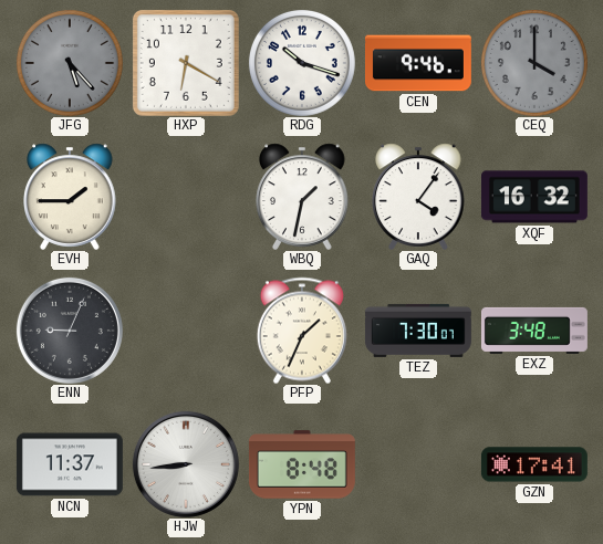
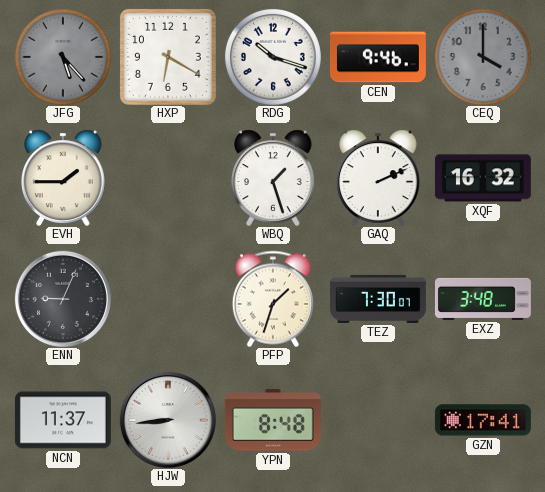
WBQ: 1:32 -> 1:27
GAQ: 4:06 -> 2:11
PFP: 1:34 -> 1:33
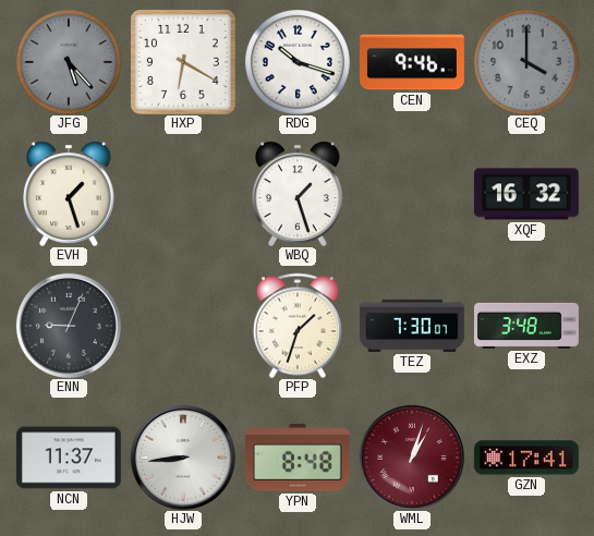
EVH: 1:45 -> 1:27
GAQ: 2:11 -> none
WML: none -> 1:03
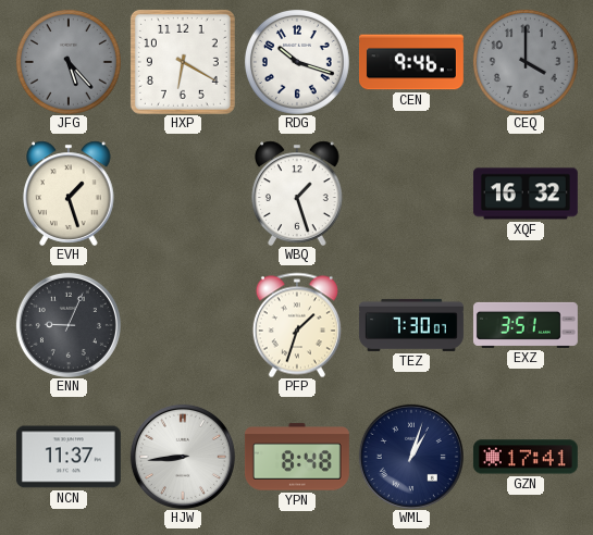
EXZ: 3:48 -> 3:51
WML dial: burgundy -> navy
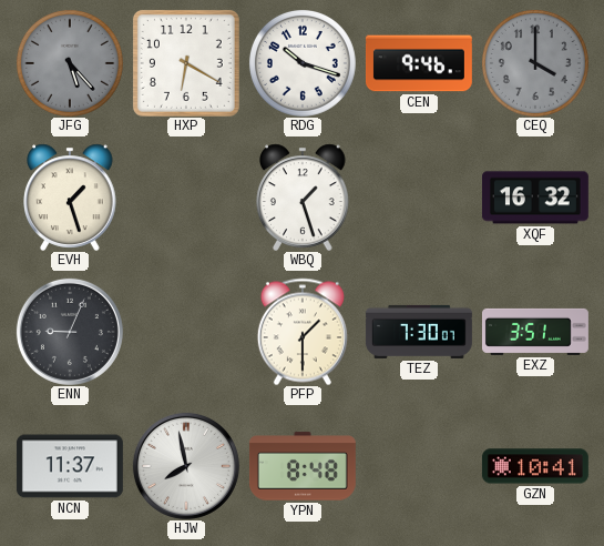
PFP: 1:33 -> 1:30
HJW: 8:44 -> 7:58
WML: 1:03 -> none
GZN: 17:41 -> 10:41
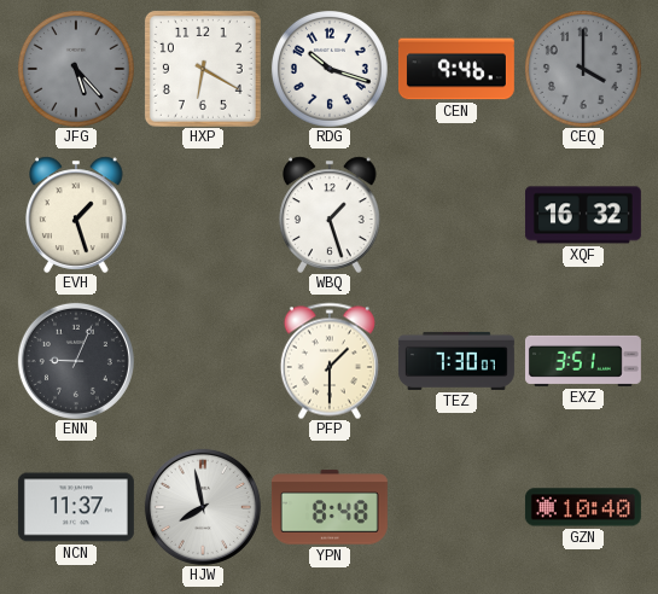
GZN: 10:41 -> 10:40
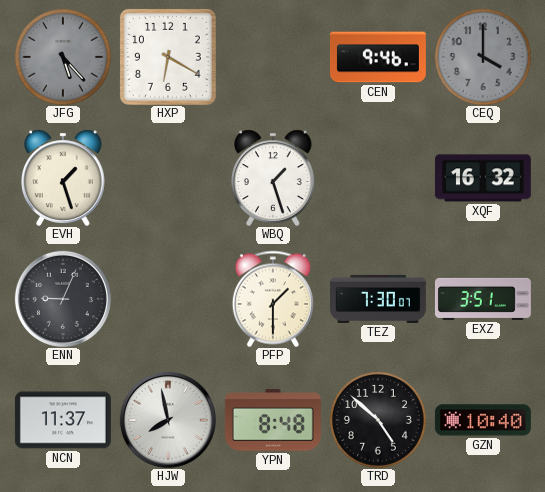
RDG: 10:18 -> none
TRD: none -> 4:52
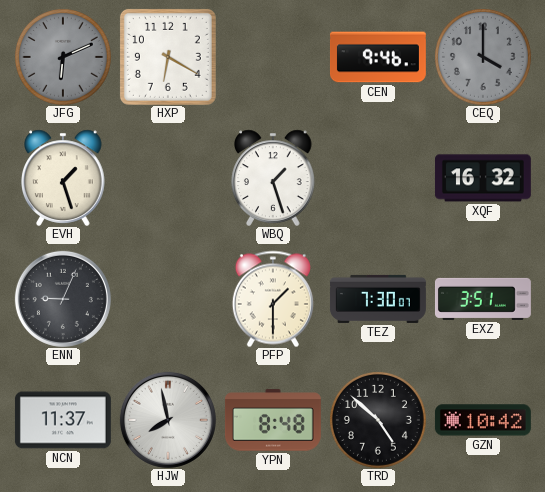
JFG: 5:23 -> 6:11
GZN: 10:40 -> 10:42
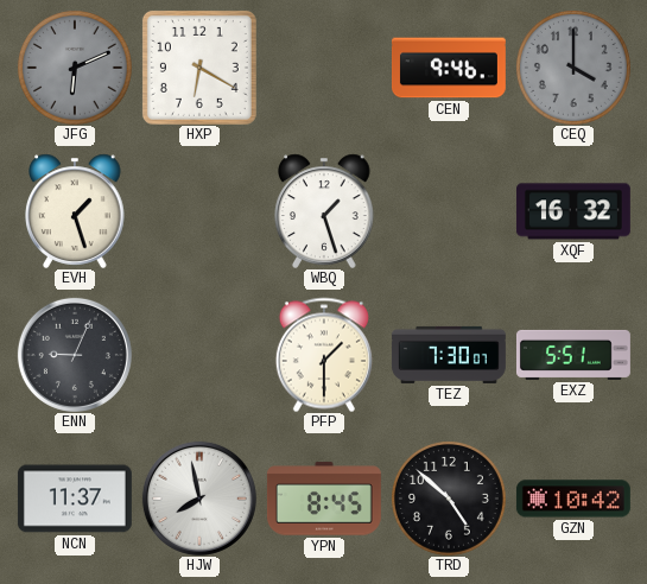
EXZ: 3:51 -> 5:51
YPN: 8:48 -> 8:45
